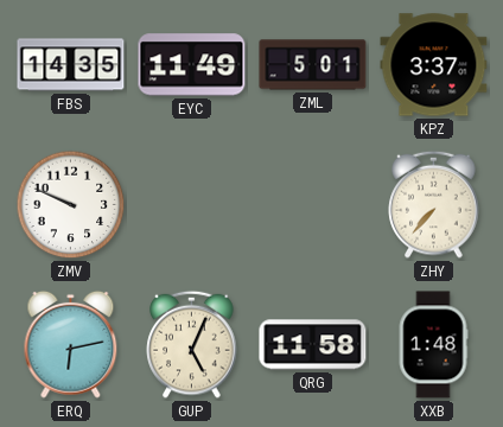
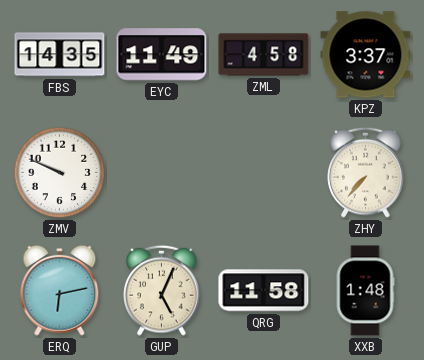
ZML: 5:01 -> 4:58
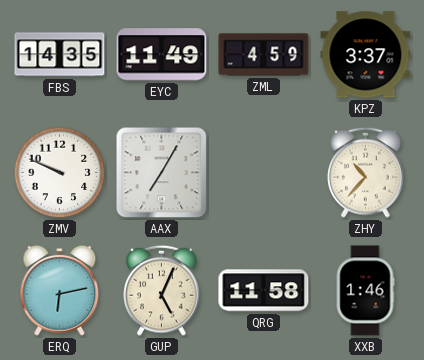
ZML: 4:58 -> 4:59
AAX: none -> 7:05
ZHY: 7:37 -> 10:37
XXB: 1:48 -> 1:46
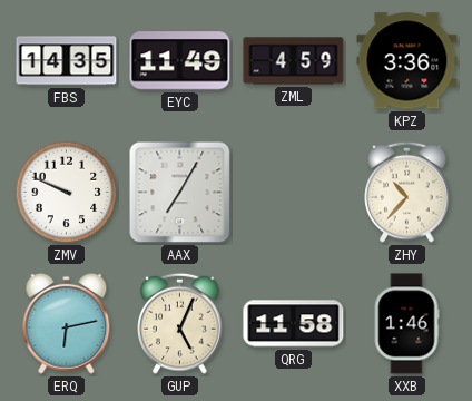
KPZ: 3:37 -> 3:36
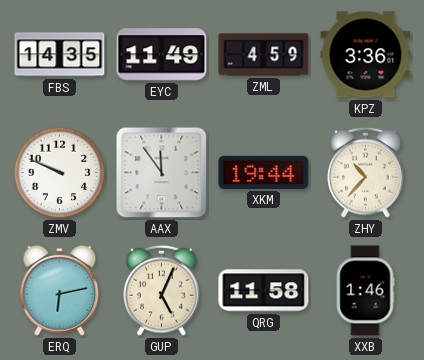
AAX: 7:05 -> 11:54
XKM: none -> 19:44
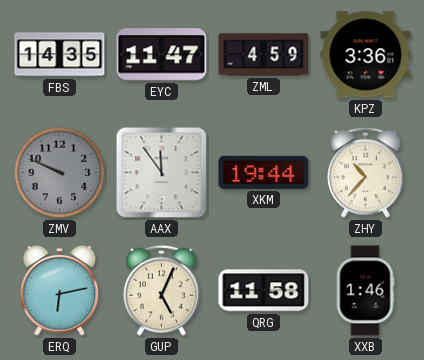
EYC: 11:49 -> 11:47
ZMV dial: white -> grey
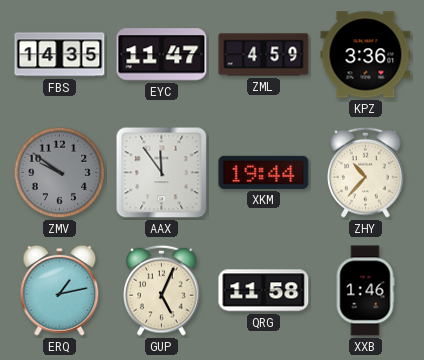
ZMV: 9:49 -> 9:51
ERQ: 6:13 -> 1:13
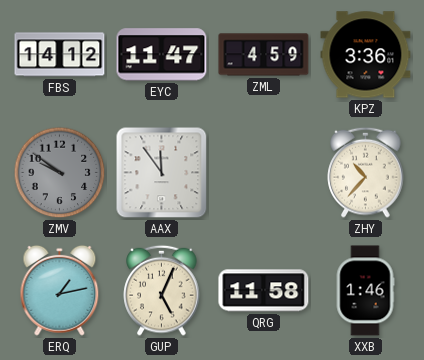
FBS: 14:35 -> 14:12
XKM: 19:44 -> none
